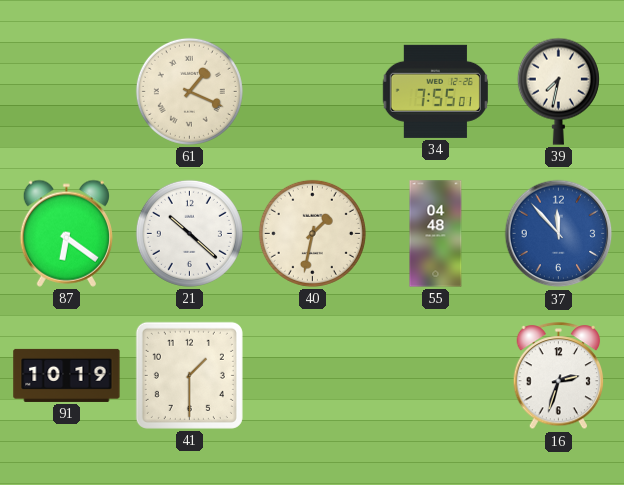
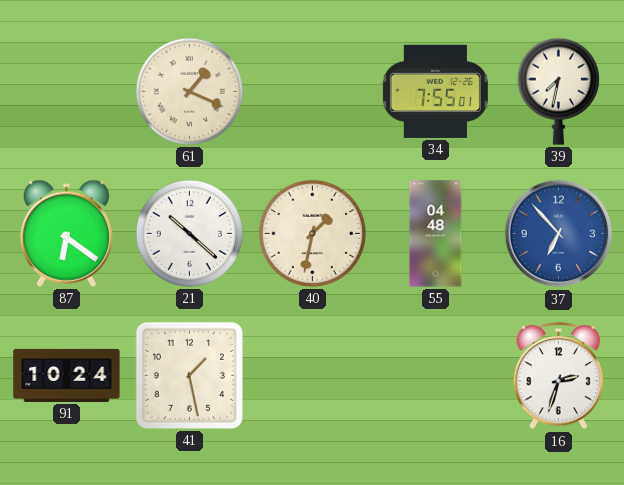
37: 11:53 -> 6:53
91: 10:19 -> 10:24
41: 1:30 -> 1:28
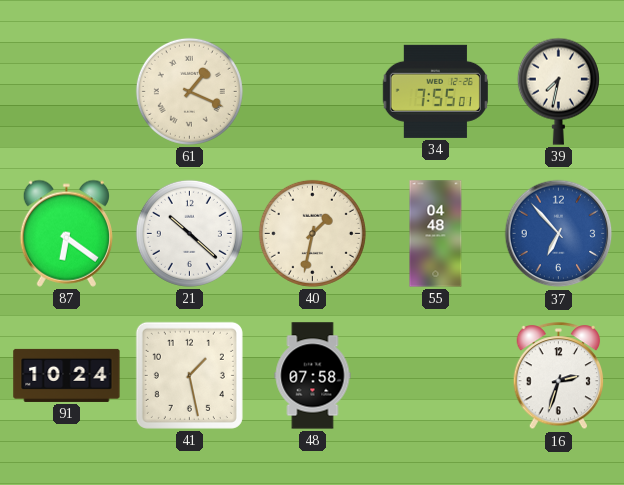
48: none -> 07:58
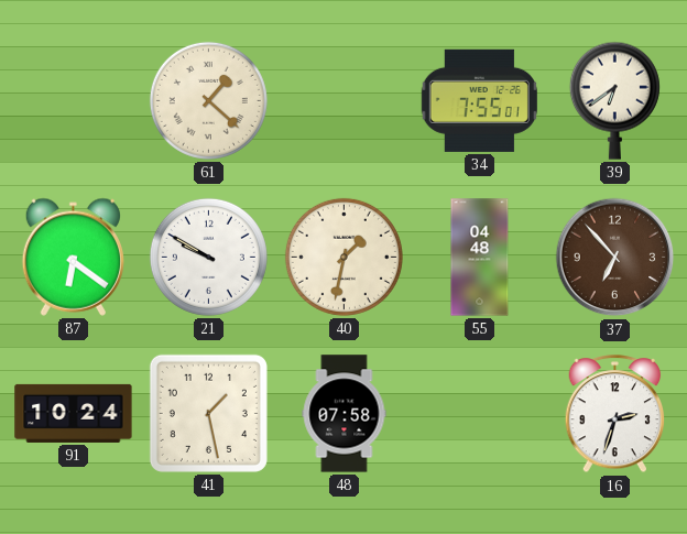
61: 1:19 -> 1:22
39: 7:32 -> 6:39
21: 10:22 -> 9:50
37 dial: blue -> brown
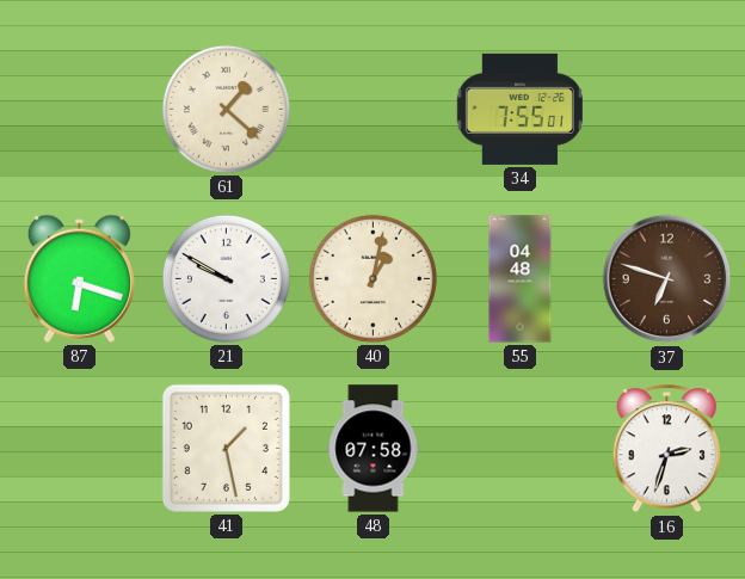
39: 6:39 -> none
87: 6:21 -> 6:18
40: 1:32 -> 1:02
37: 6:53 -> 6:48
91: 10:24 -> none
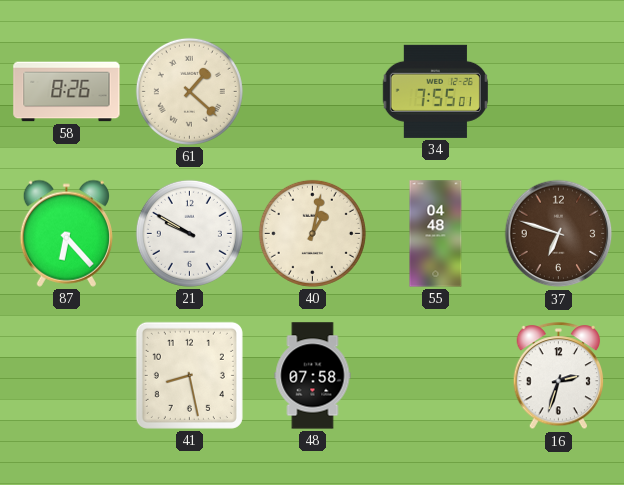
58: none -> 8:26
87: 6:18 -> 6:23
41: 1:28 -> 8:28
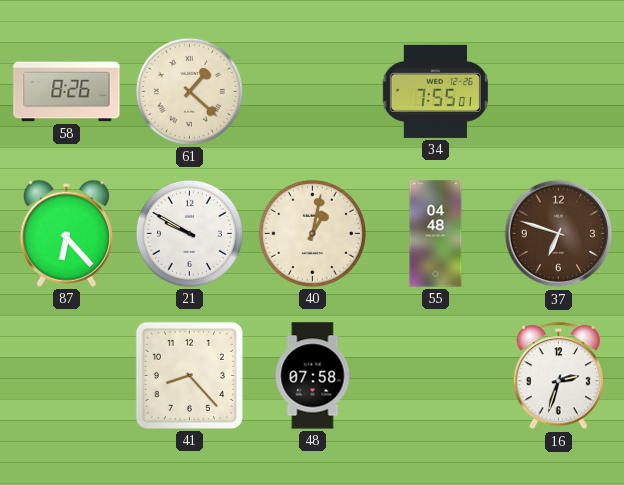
41: 8:28 -> 8:23
